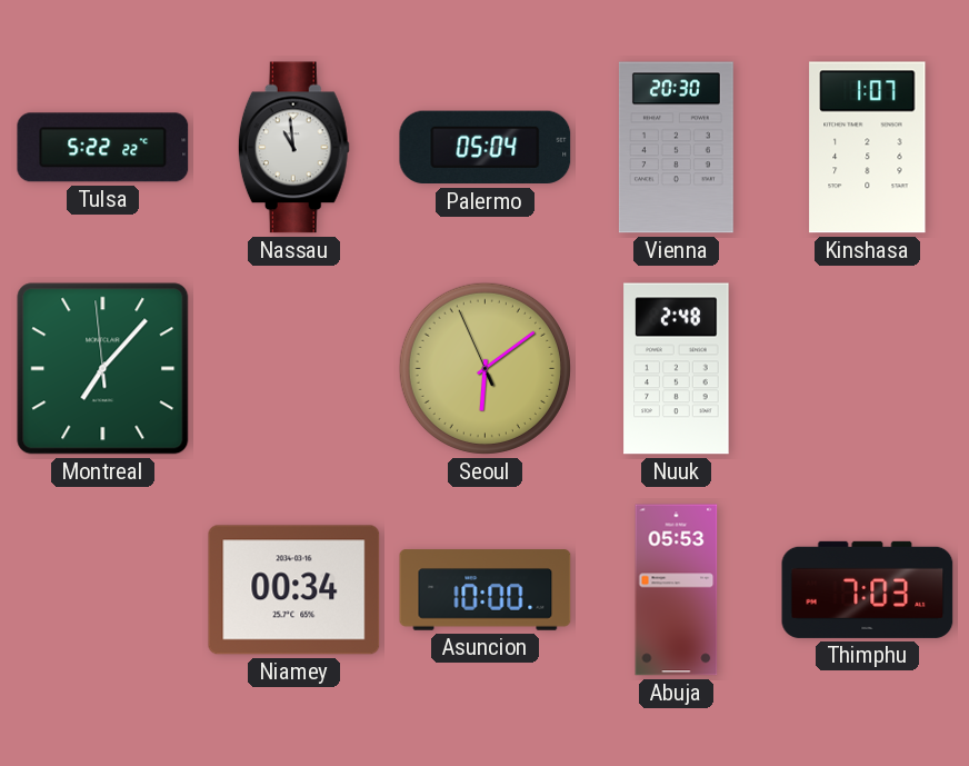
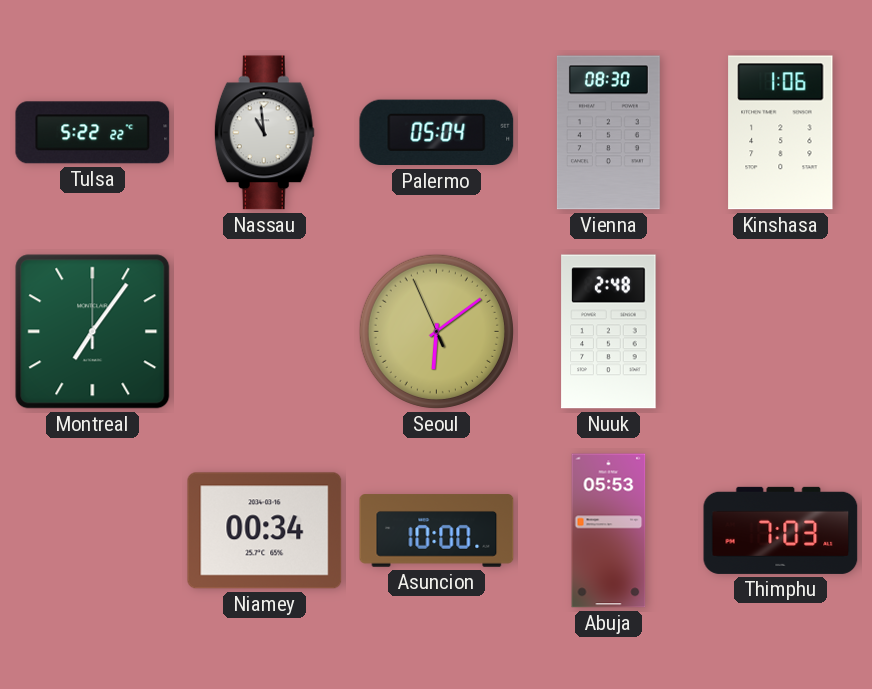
Vienna: 20:30 -> 08:30
Kinshasa: 1:07 -> 1:06
Montreal: 7:06:59 -> 7:06:00
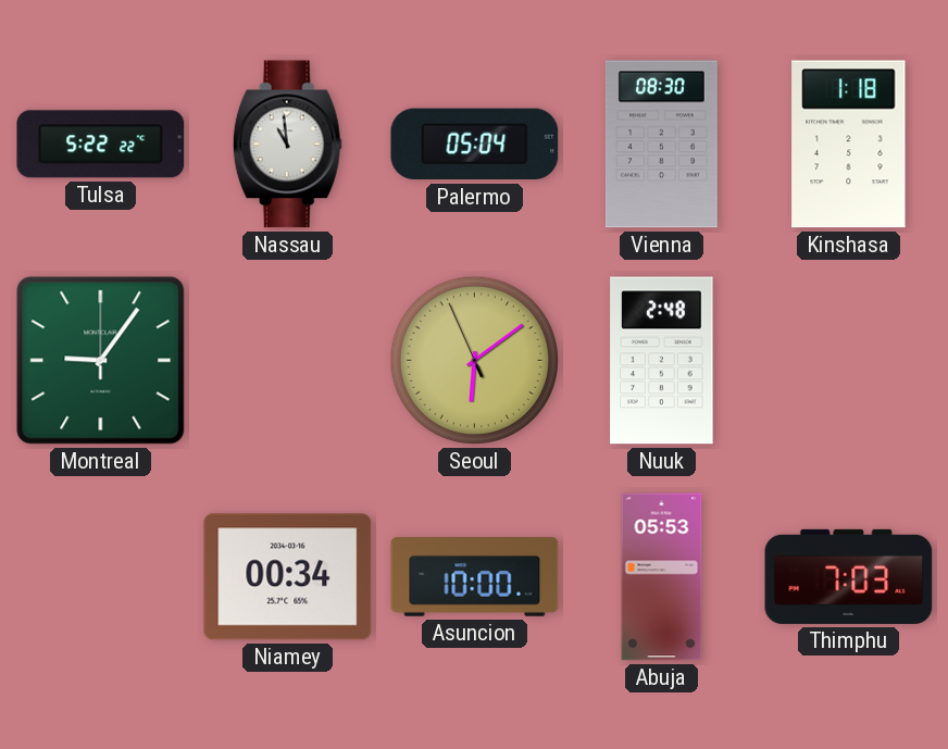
Kinshasa: 1:06 -> 1:18
Montreal: 7:06 -> 9:06
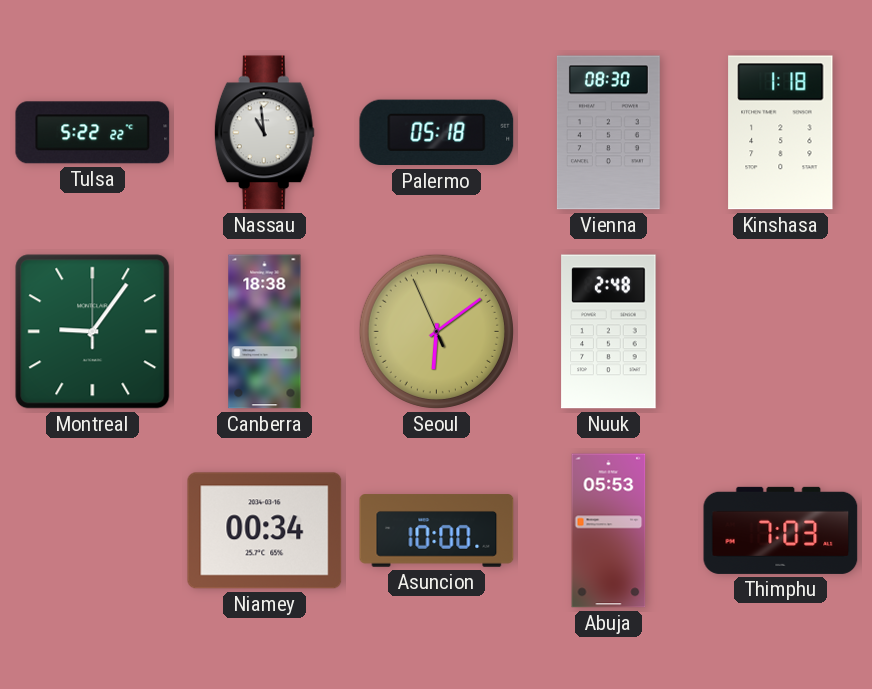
Palermo: 05:04 -> 05:18
Canberra: none -> 18:38
